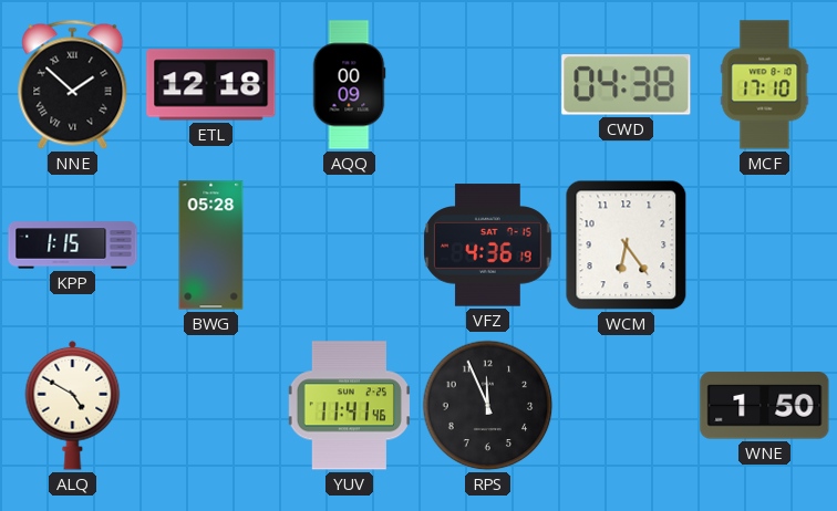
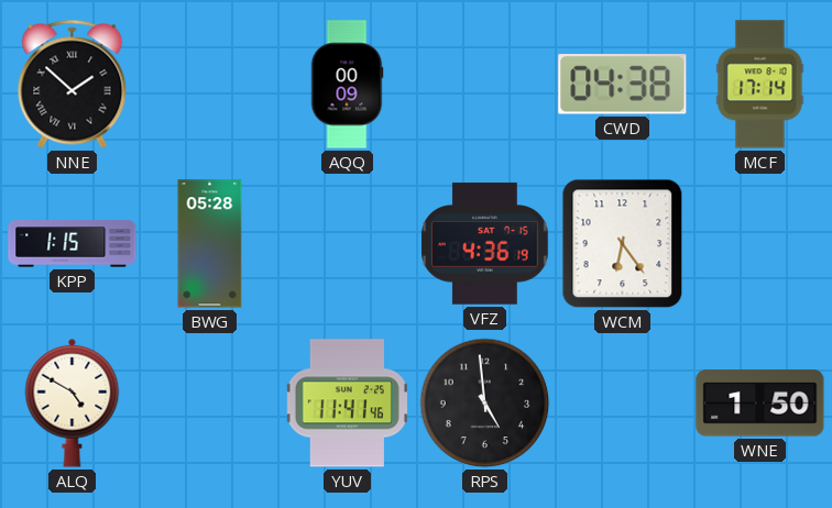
ETL: 12:18 -> none
MCF: 17:10 -> 17:14
RPS: 11:56 -> 4:59
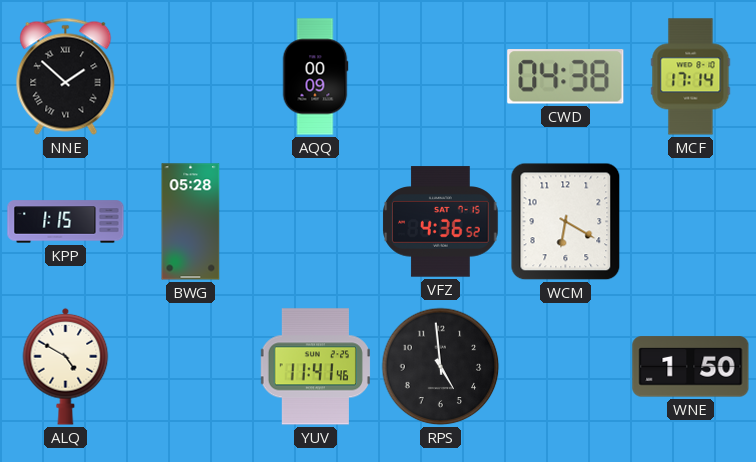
VFZ: 4:36:19 -> 4:36:52
WCM: 6:24 -> 6:20
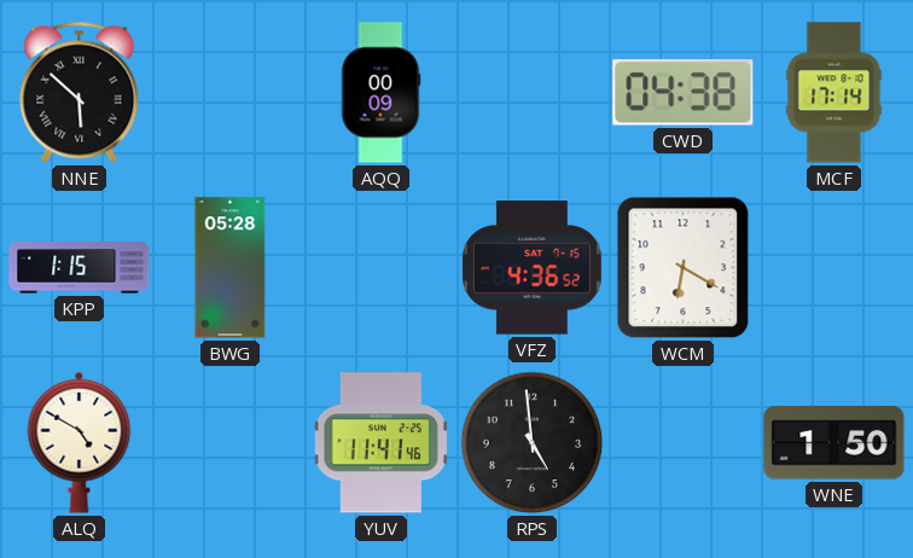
NNE: 1:52 -> 5:52
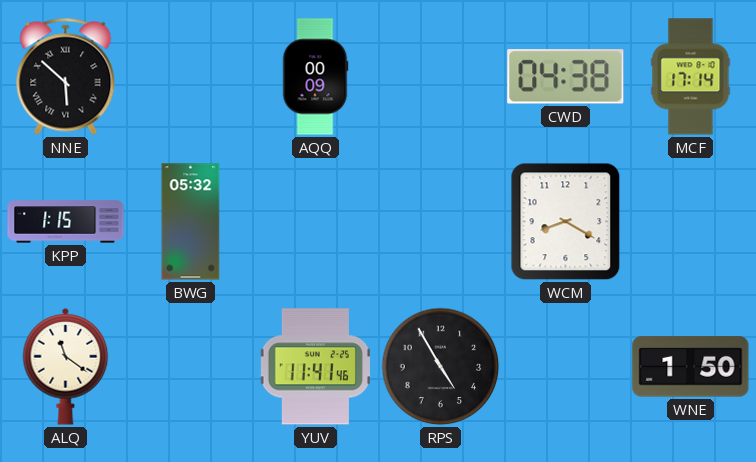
BWG: 05:28 -> 05:32
VFZ: 4:36 -> none
WCM: 6:20 -> 8:20
ALQ: 4:50 -> 11:21
RPS: 4:59 -> 4:55
